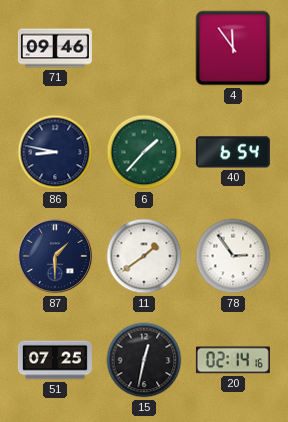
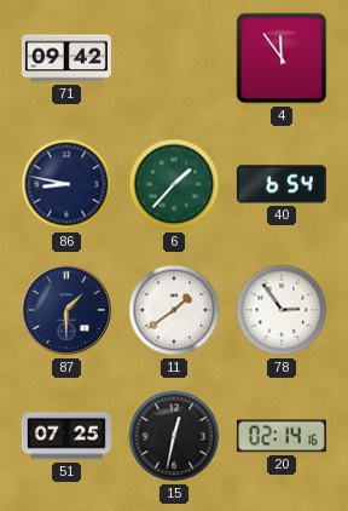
71: 09:46 -> 09:42
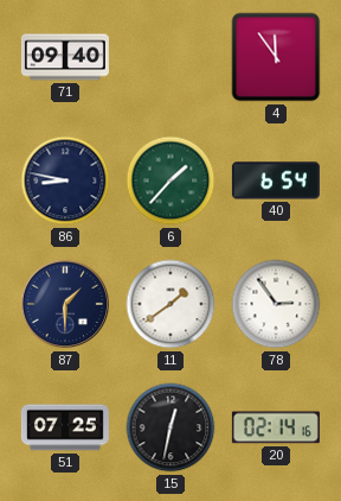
71: 09:42 -> 09:40
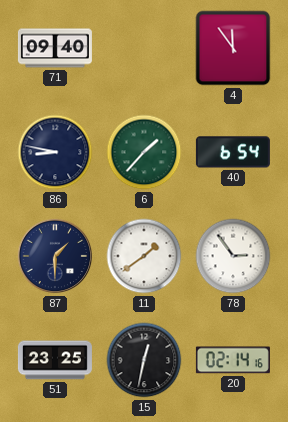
51: 07:25 -> 23:25
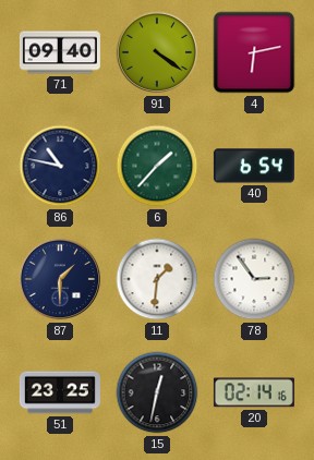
91: none -> 4:21
4: 11:54 -> 6:13
86: 8:47 -> 10:47
11: 1:39 -> 1:31
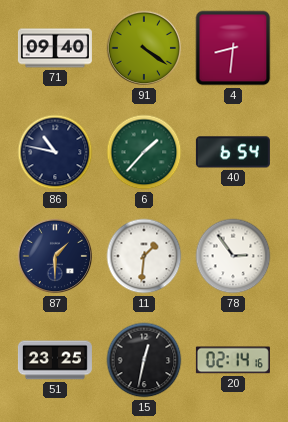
4: 6:13 -> 8:31
